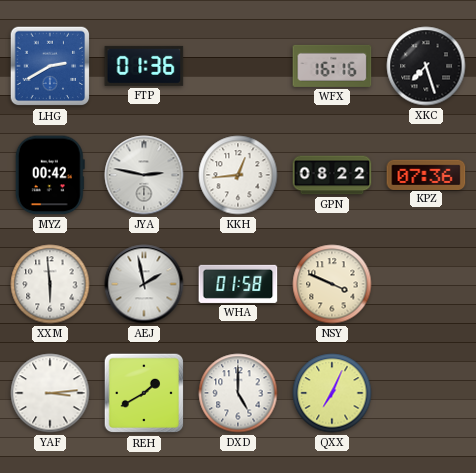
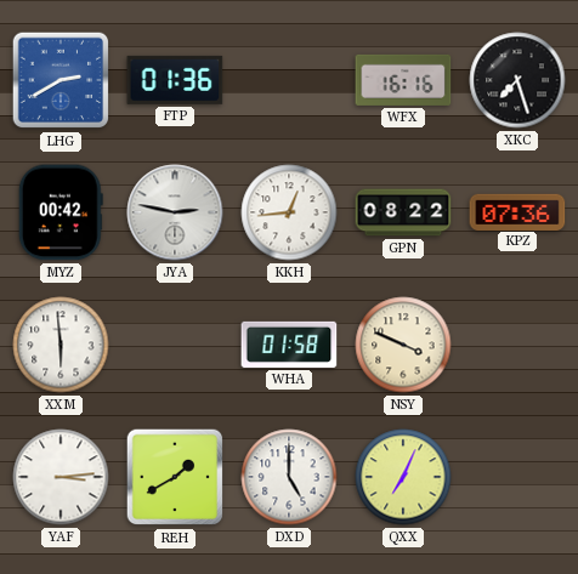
AEJ: 1:58 -> none
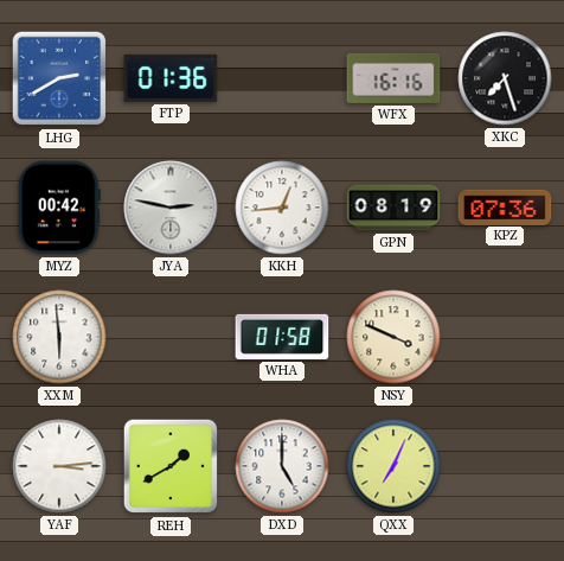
GPN: 08:22 -> 08:19
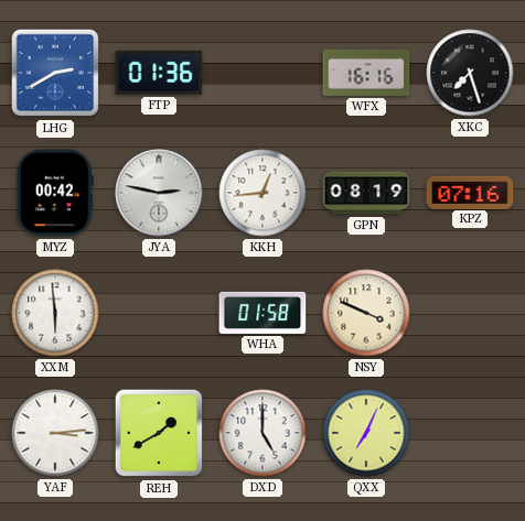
KPZ: 07:36 -> 07:16
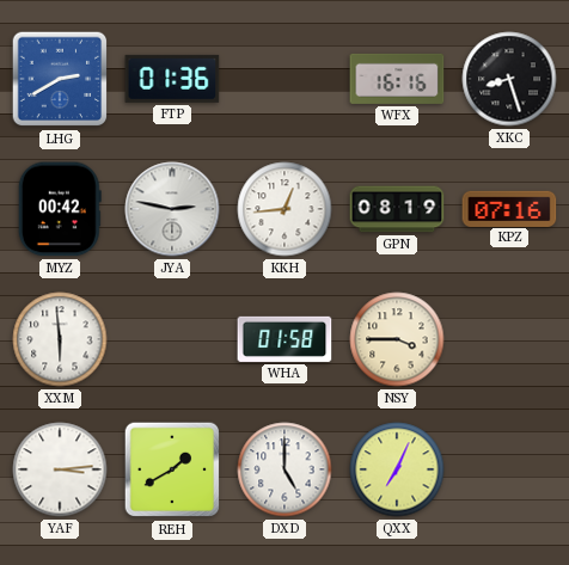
XKC: 7:27 -> 8:27
NSY: 3:49 -> 3:45
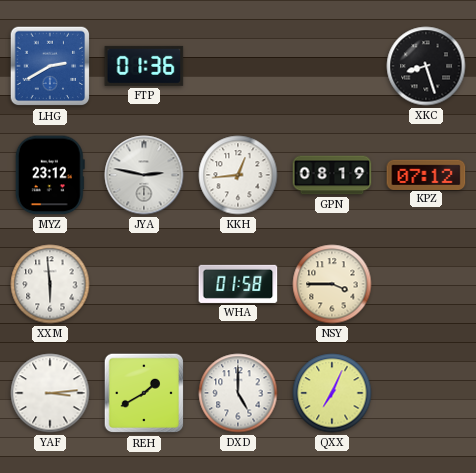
WFX: 16:16 -> none
MYZ: 00:42 -> 23:12
KPZ: 07:16 -> 07:12
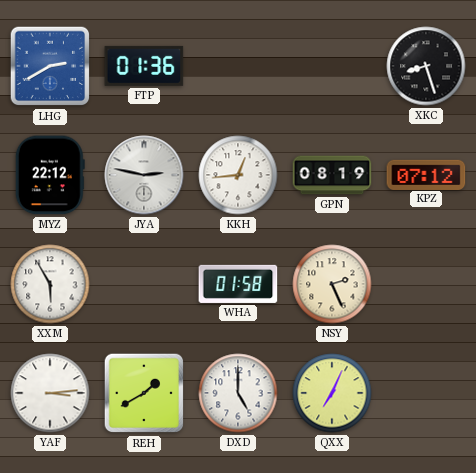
MYZ: 23:12 -> 22:12
XXM: 5:59 -> 5:55
NSY: 3:45 -> 2:26
